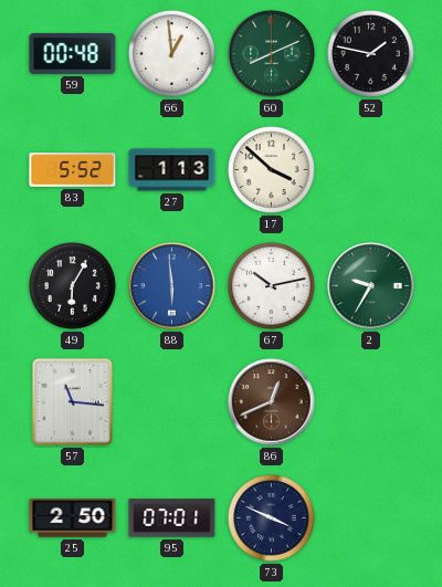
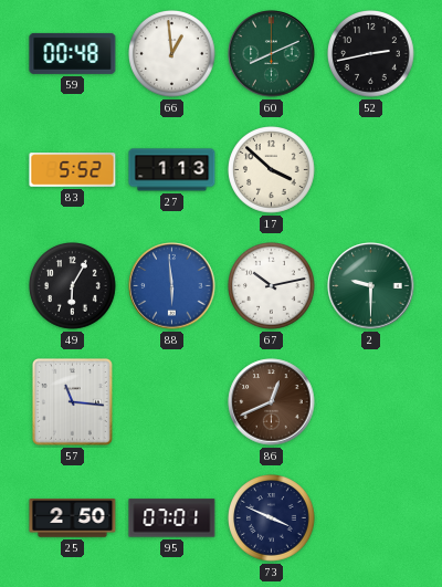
52: 1:47 -> 2:43
2: 9:35 -> 9:30
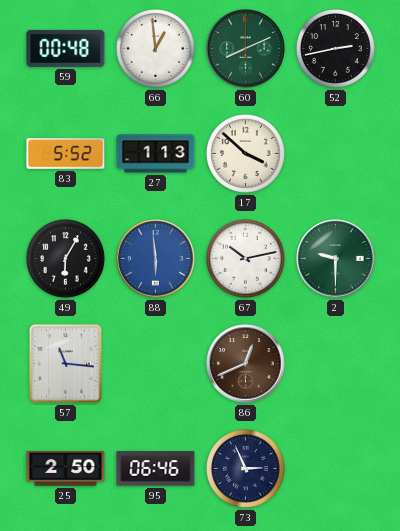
95: 07:01 -> 06:46
73: 3:49 -> 2:56
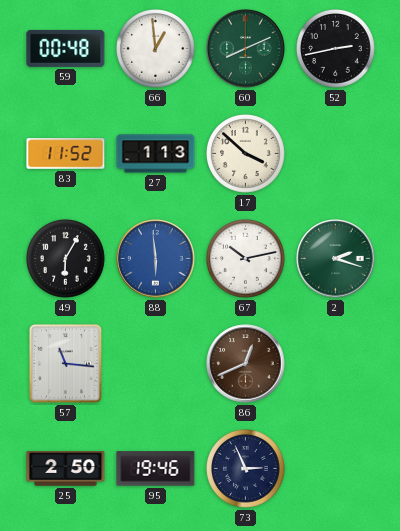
83: 5:52 -> 11:52
2: 9:30 -> 2:18
95: 06:46 -> 19:46
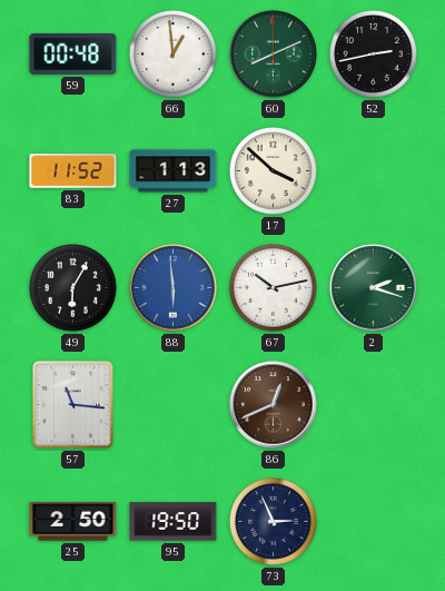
95: 19:46 -> 19:50
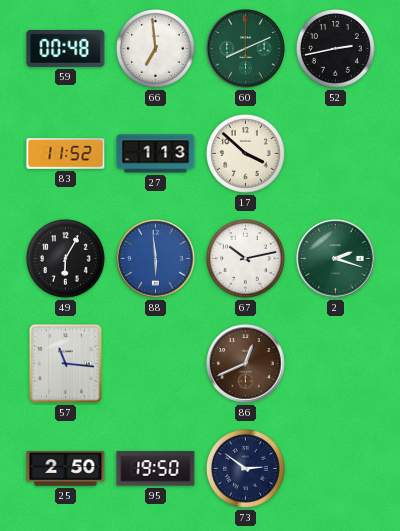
66: 12:59 -> 6:59
73: 2:56 -> 2:51
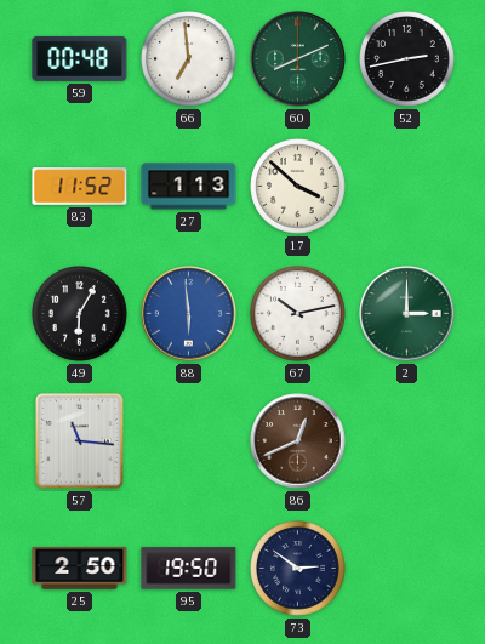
2: 2:18 -> 3:00
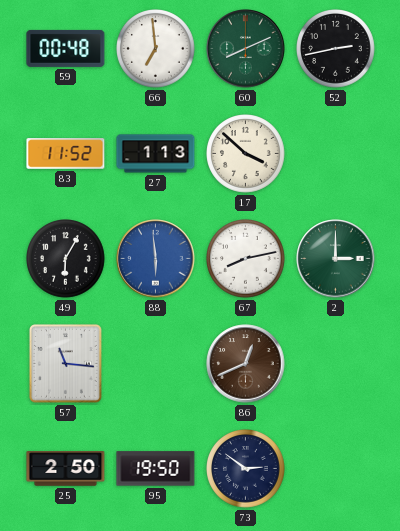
67: 10:13 -> 8:13
